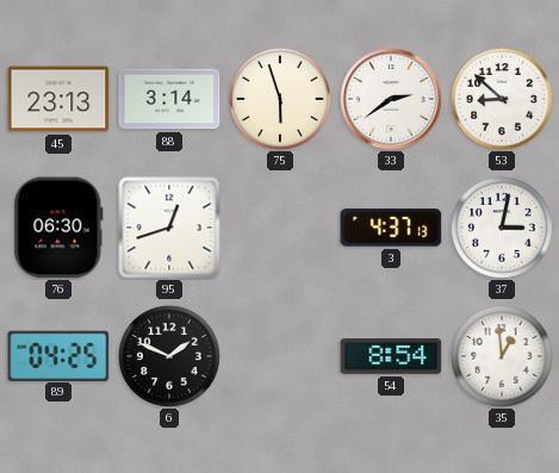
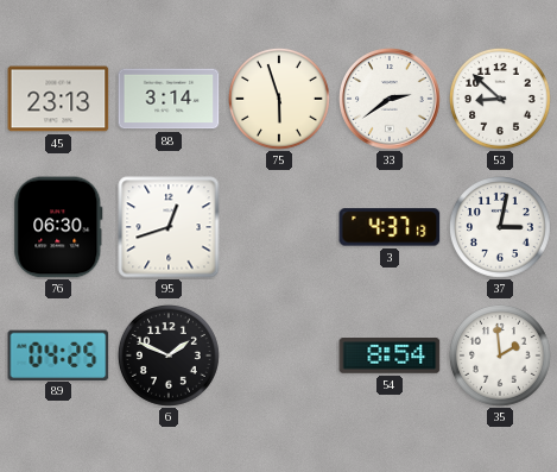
35: 12:59 -> 1:59
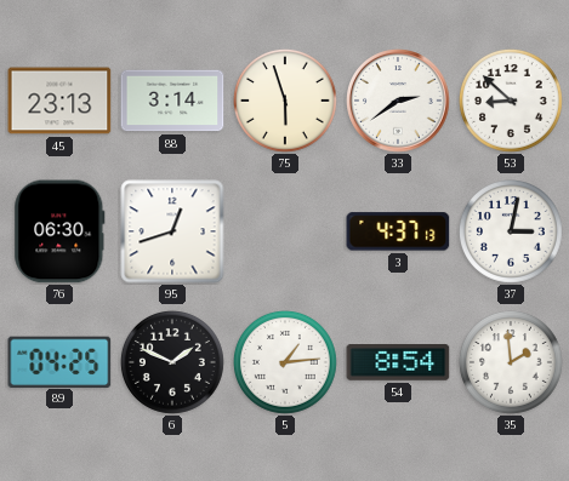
5: none -> 1:14
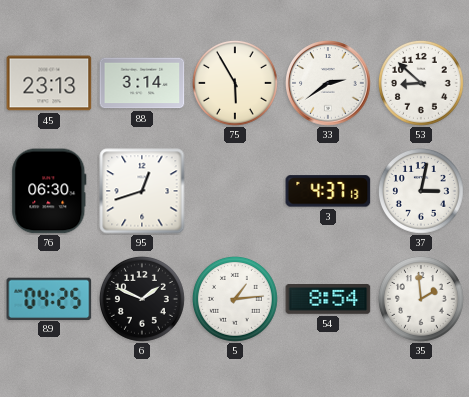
75: 5:57 -> 5:55
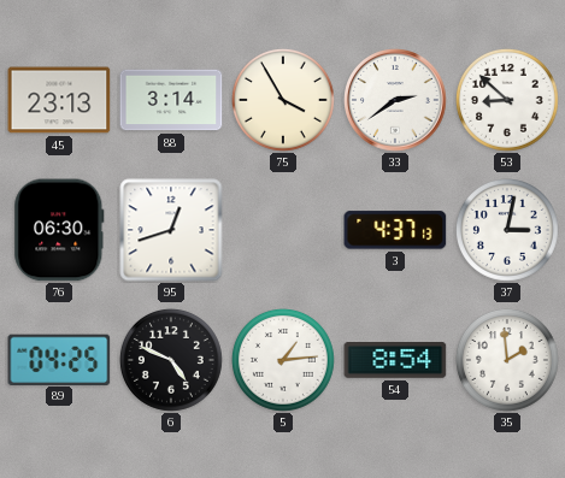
75: 5:55 -> 3:55
6: 1:49 -> 4:49
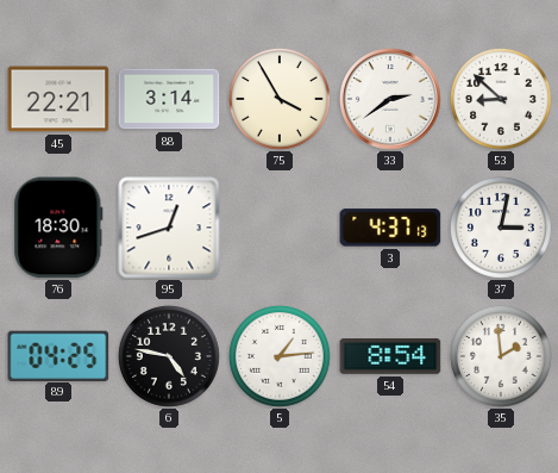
45: 23:13 -> 22:21
76: 06:30 -> 18:30
6: 4:49 -> 4:47
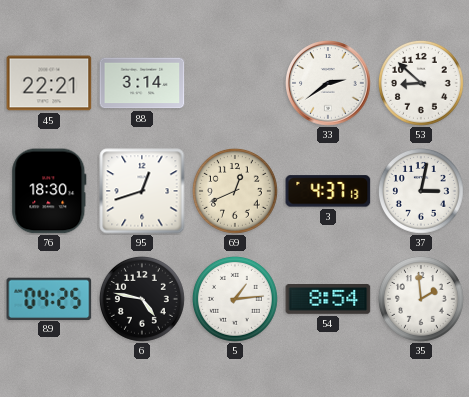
75: 3:55 -> none
69: none -> 12:41
